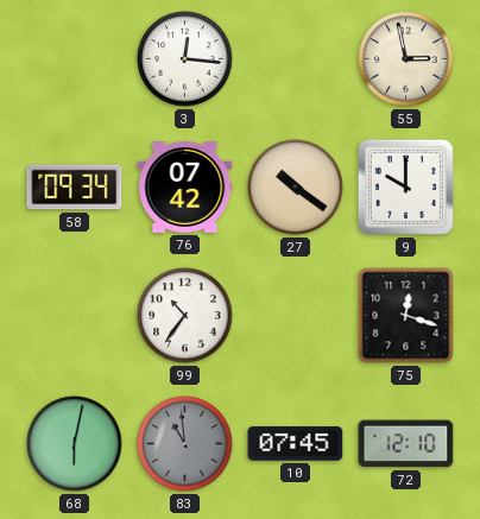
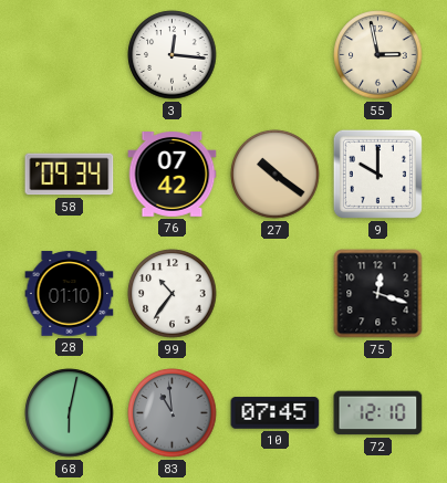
28: none -> 01:10
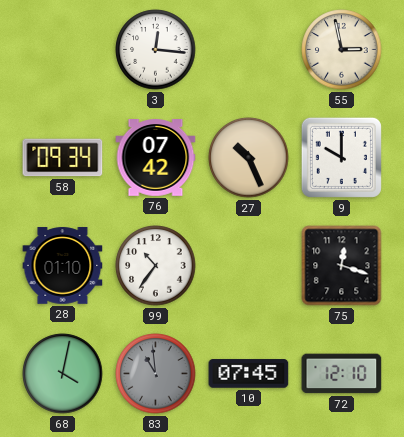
27: 10:21 -> 10:26
68: 6:02 -> 4:02
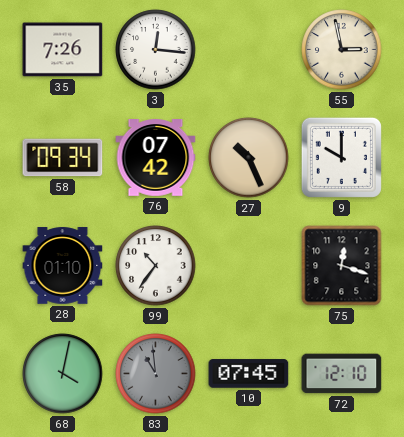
35: none -> 7:26
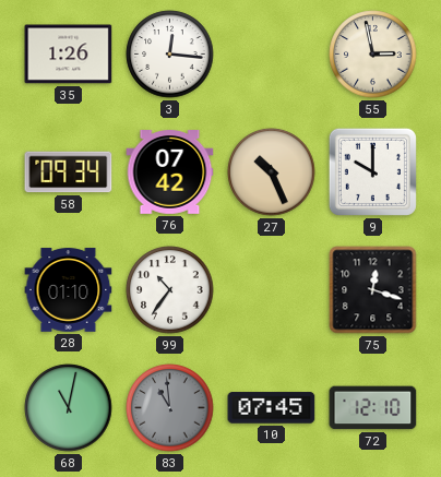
35: 7:26 -> 1:26
68: 4:02 -> 11:02
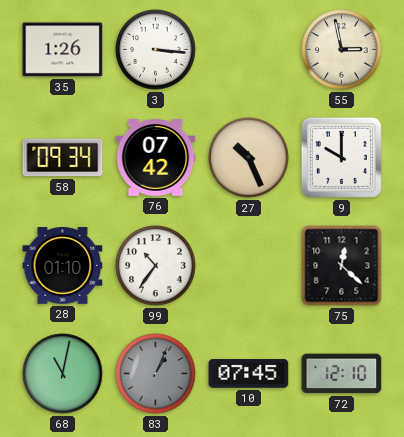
3: 12:16 -> 3:16
75: 12:18 -> 12:22
83: 10:59 -> 1:04
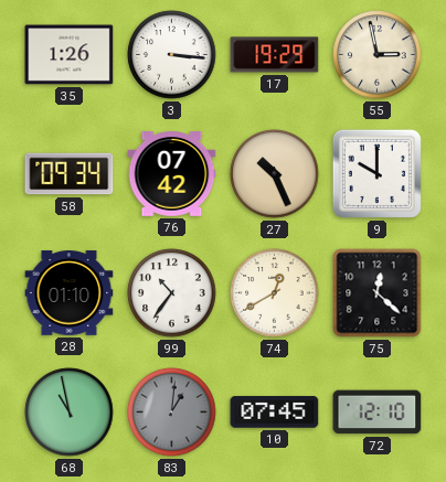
17: none -> 19:29
74: none -> 12:40
68: 11:02 -> 10:58
83: 1:04 -> 1:01
